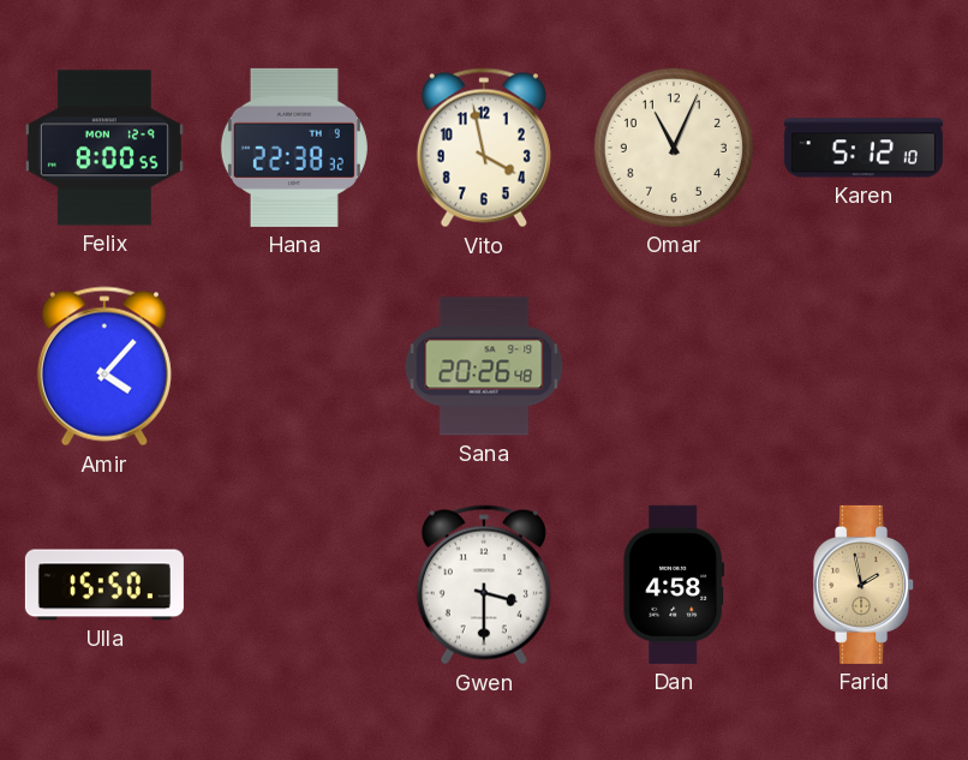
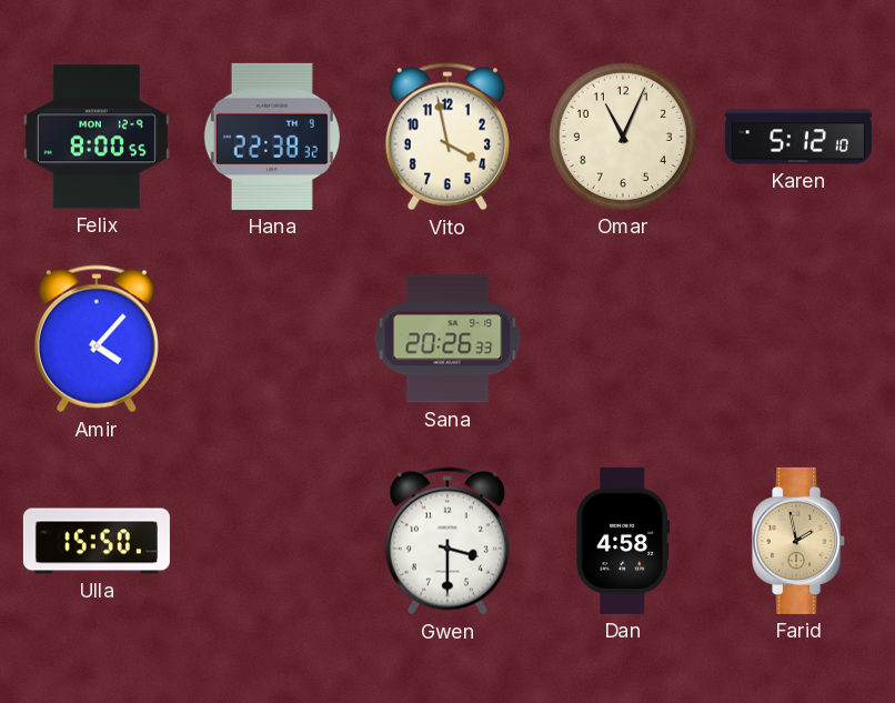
Sana: 20:26:48 -> 20:26:33
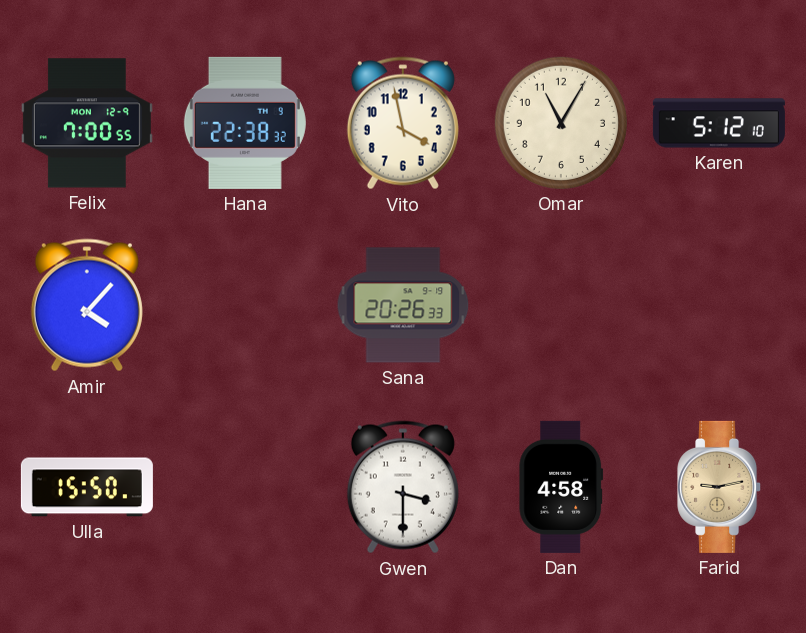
Felix: 8:00 -> 7:00
Omar: 11:04 -> 11:05
Farid: 1:58 -> 9:13
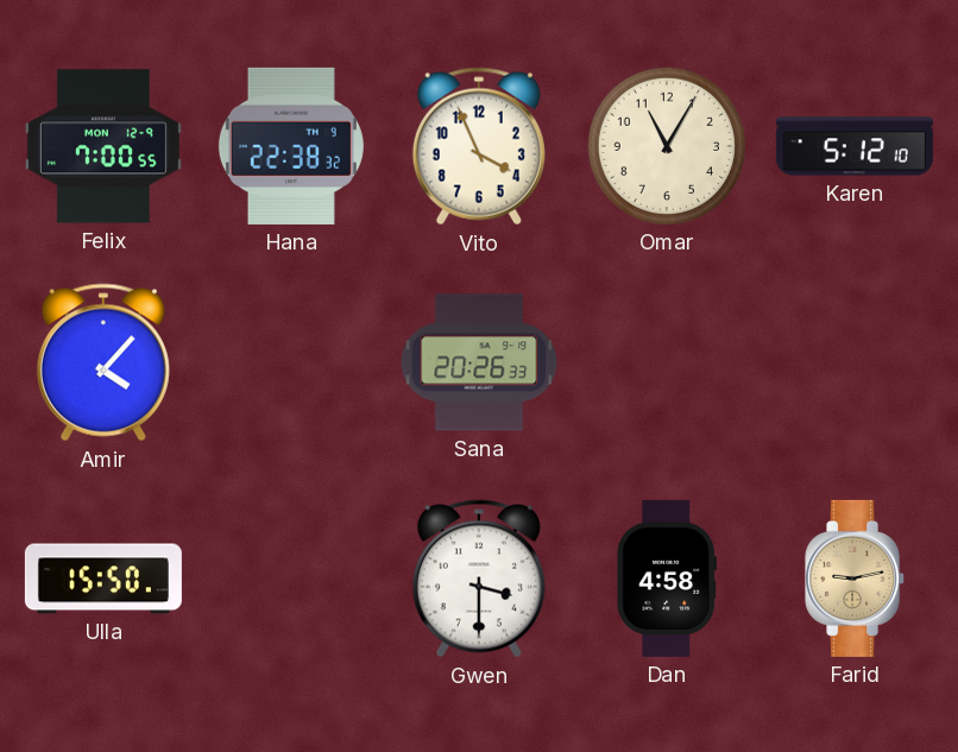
Vito: 3:58 -> 3:56
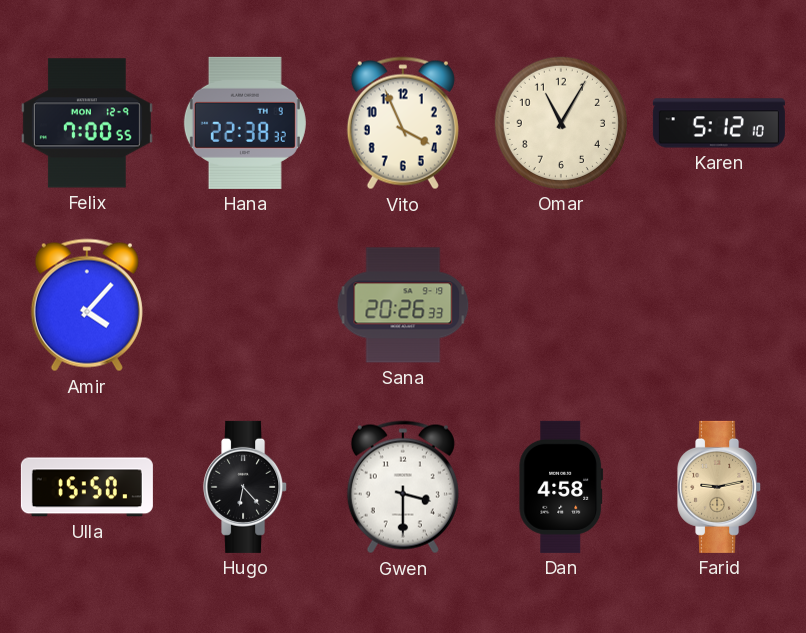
Hugo: none -> 6:23
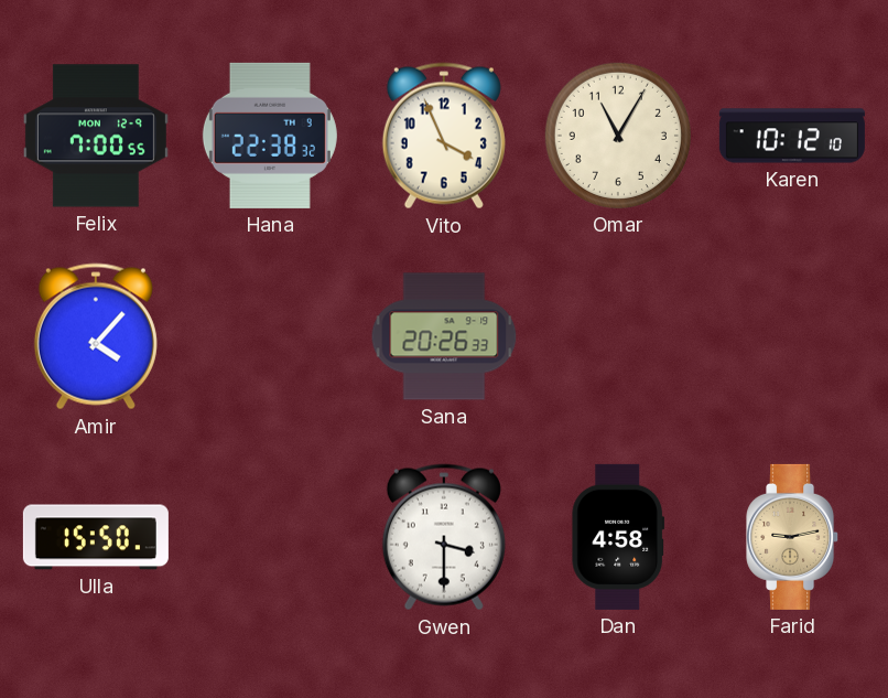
Karen: 5:12 -> 10:12
Hugo: 6:23 -> none
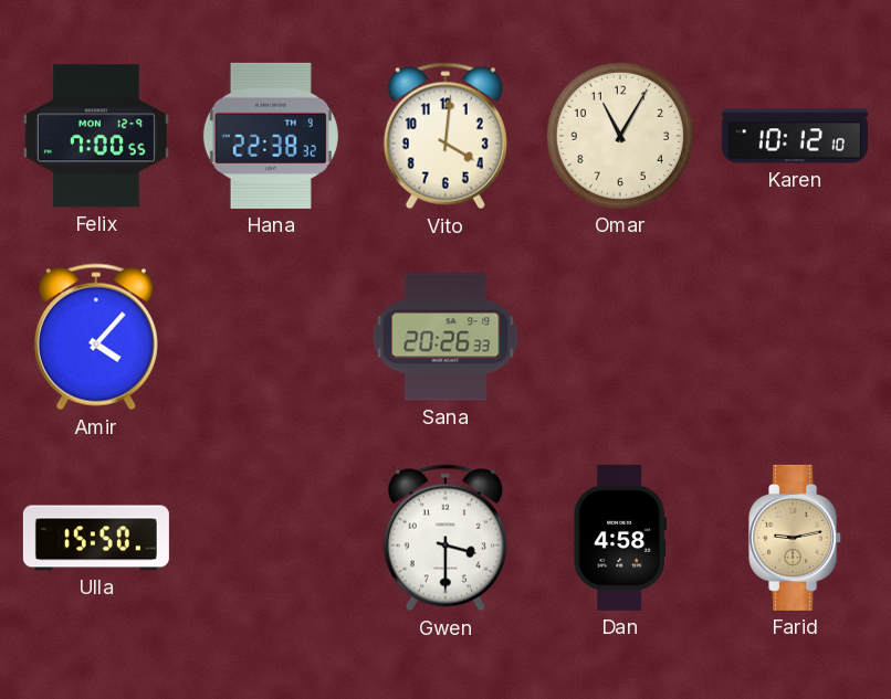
Vito: 3:56 -> 4:01
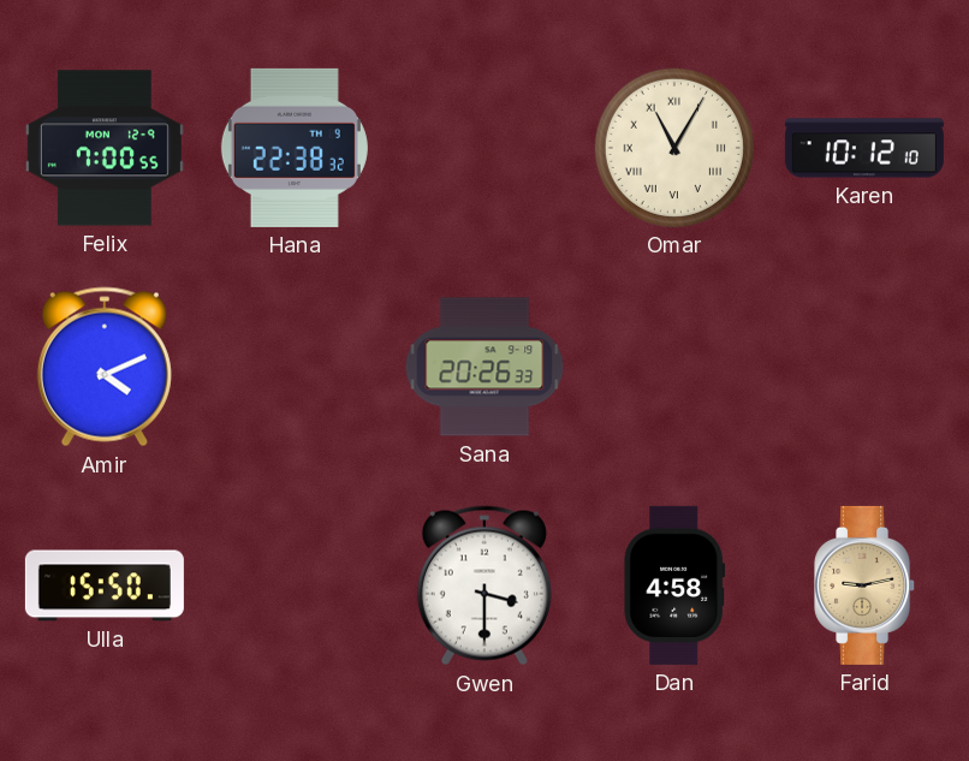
Vito: 4:01 -> none
Omar numerals: Arabic -> Roman
Amir: 4:07 -> 4:11
